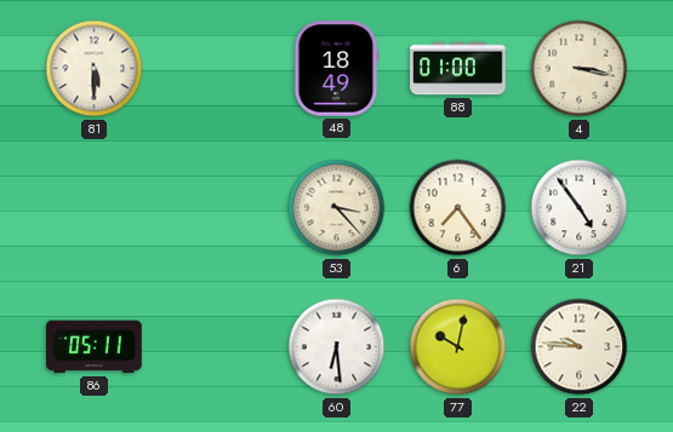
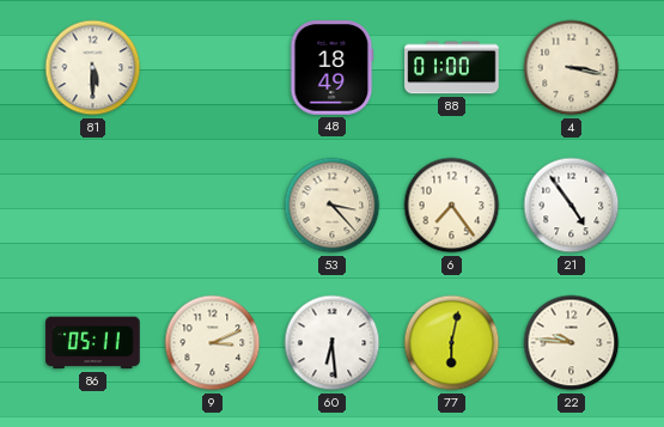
9: none -> 3:11
77: 10:02 -> 6:02
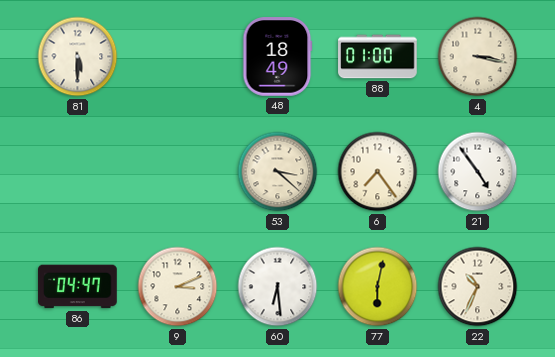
53: 3:23 -> 3:22
86: 05:11 -> 04:47
22: 9:46 -> 10:34
